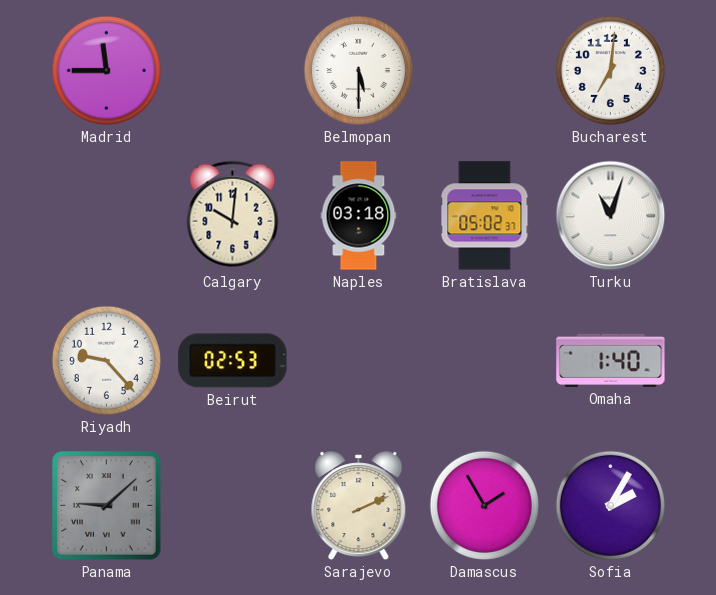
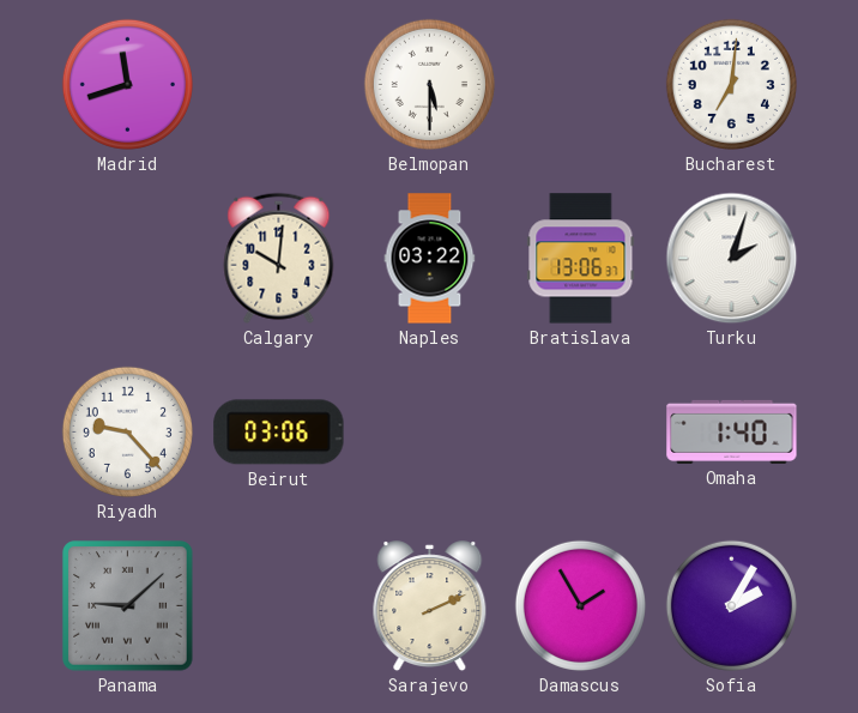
Madrid: 11:45 -> 11:42
Naples: 03:18 -> 03:22
Bratislava: 05:02 -> 13:06
Turku: 11:03 -> 2:03
Beirut: 02:53 -> 03:06
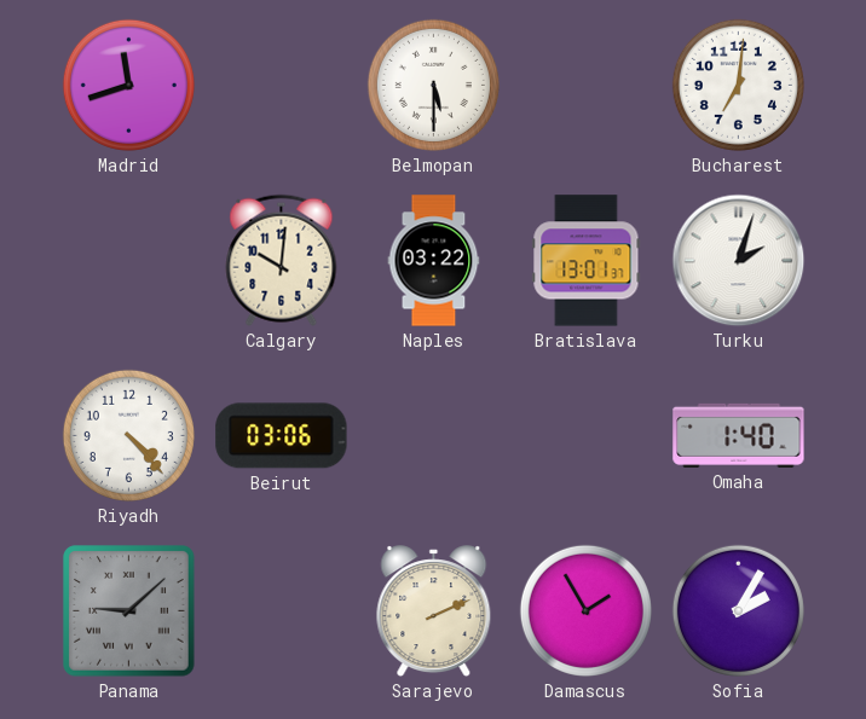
Bratislava: 13:06 -> 13:01
Riyadh: 9:23 -> 4:23
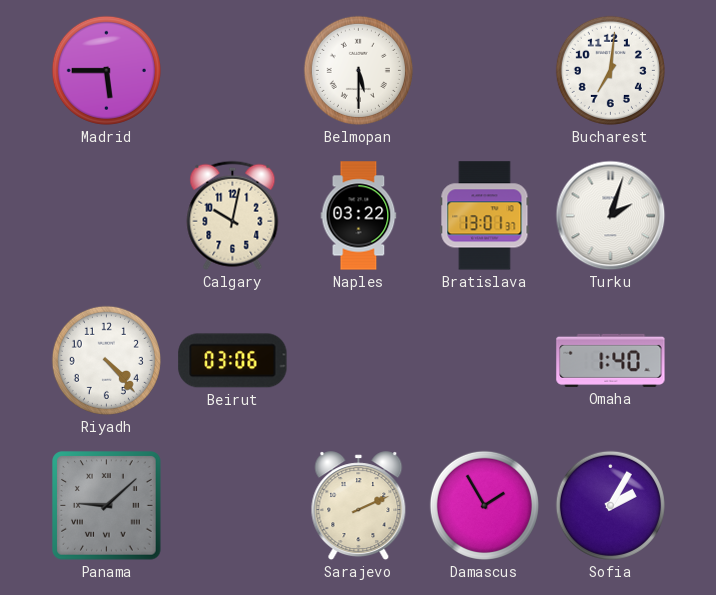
Madrid: 11:42 -> 5:45
Calgary: 10:01 -> 10:02
